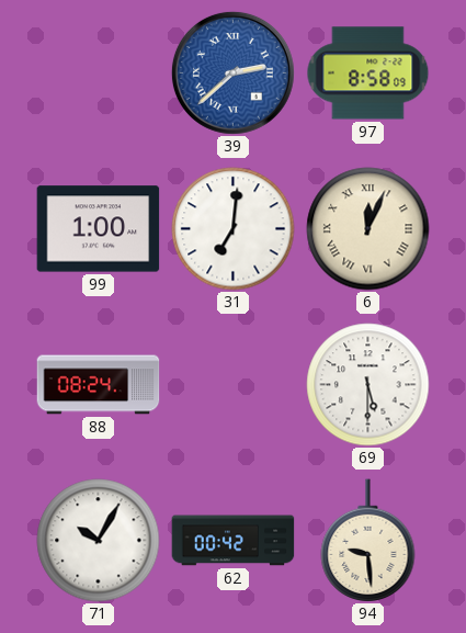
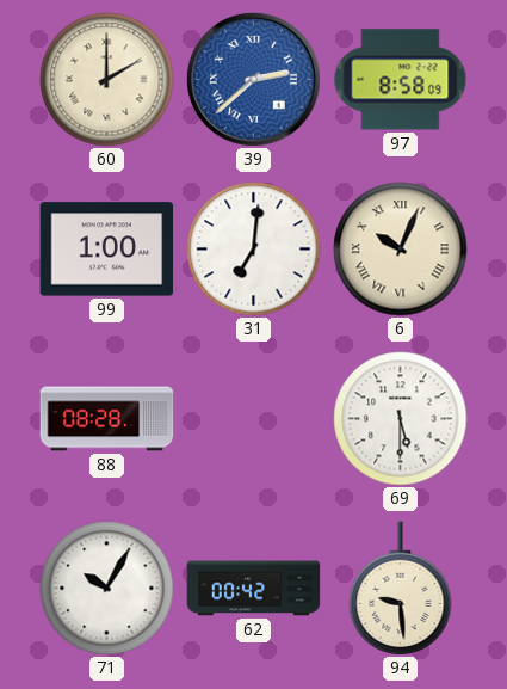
60: none -> 2:00
6: 12:04 -> 10:04
88: 08:24 -> 08:28
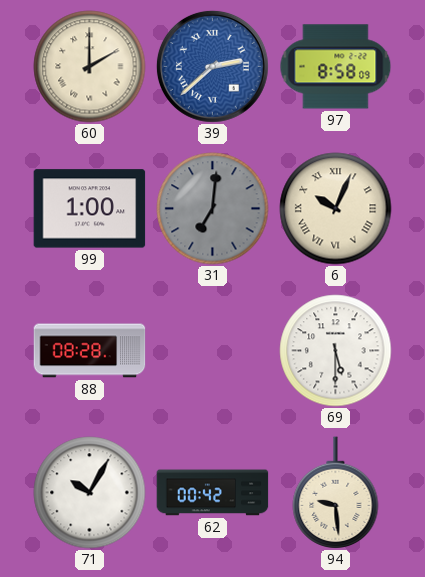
31 dial: white -> grey
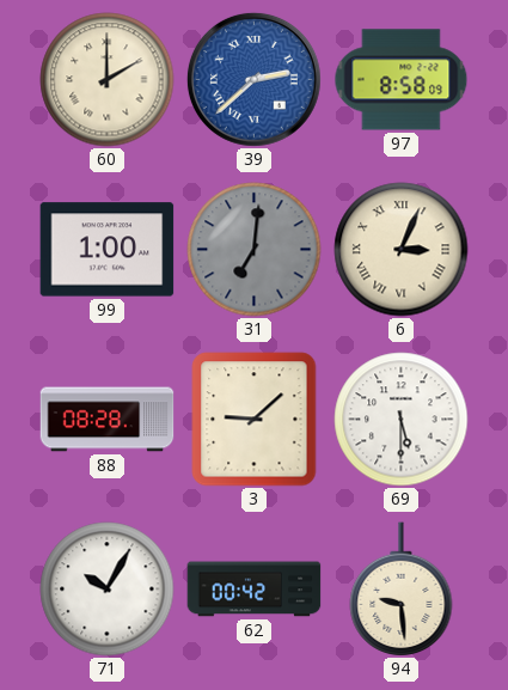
6: 10:04 -> 3:04
3: none -> 9:08
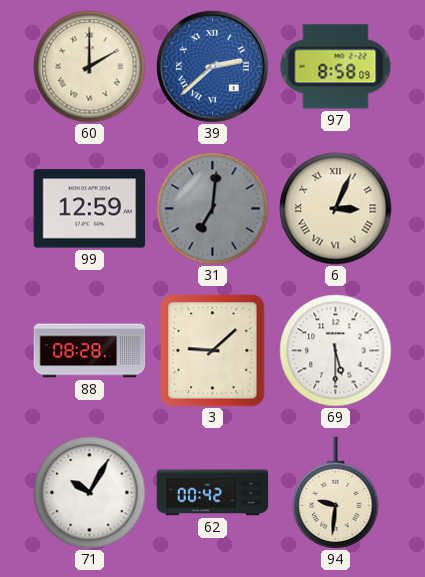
99: 1:00 -> 12:59
94: 9:29 -> 9:31
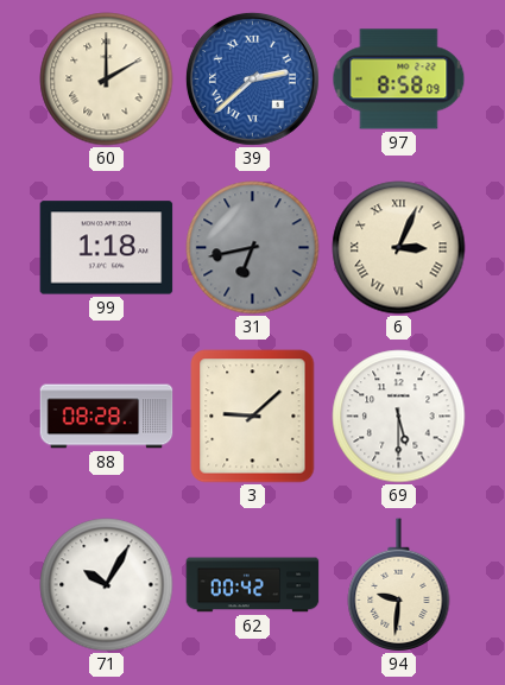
99: 12:59 -> 1:18
31: 7:01 -> 6:43
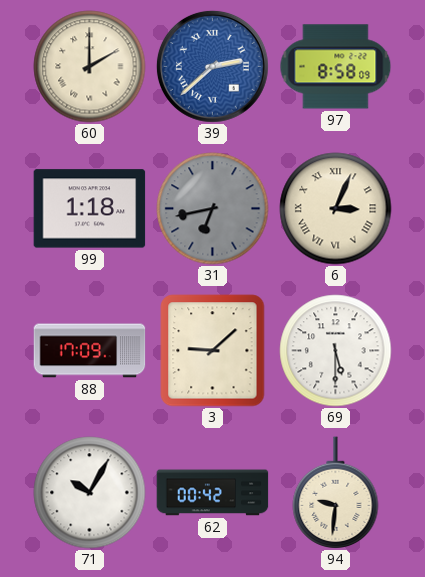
88: 08:28 -> 17:09
